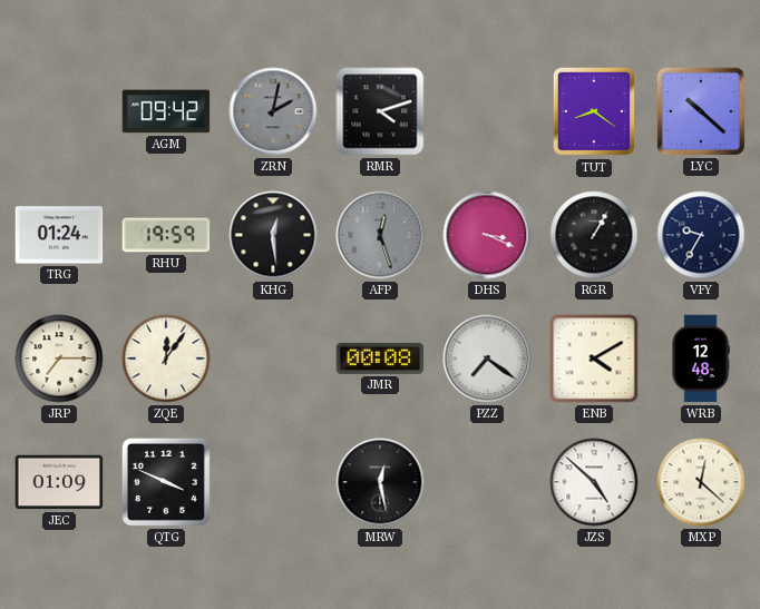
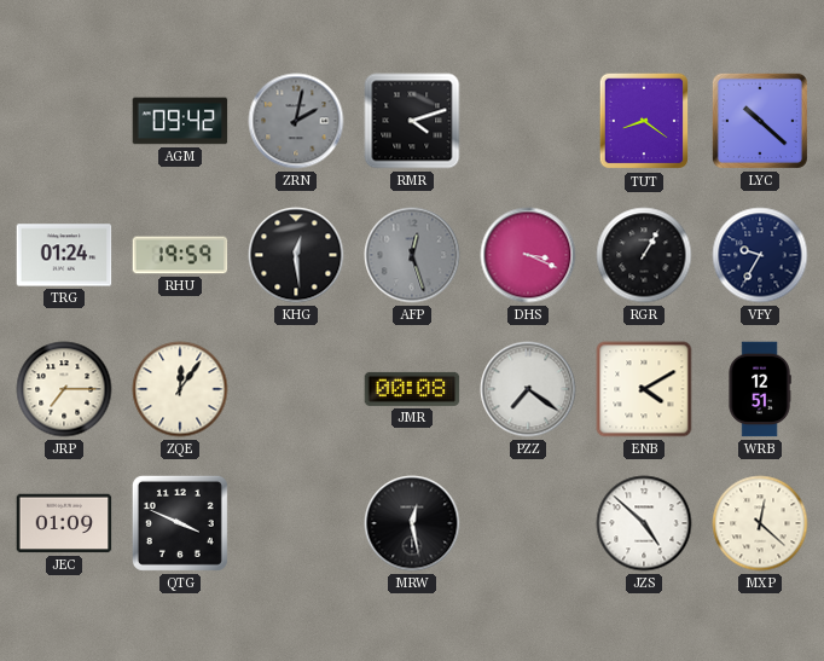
WRB: 12:48 -> 12:51
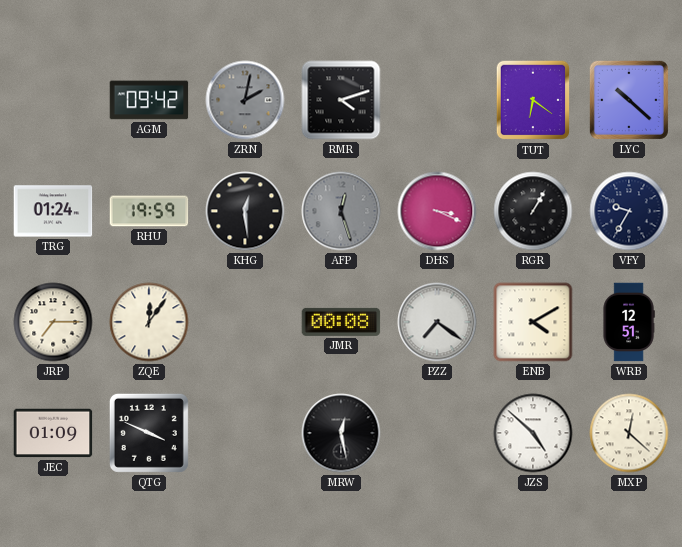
TUT: 8:21 -> 6:21
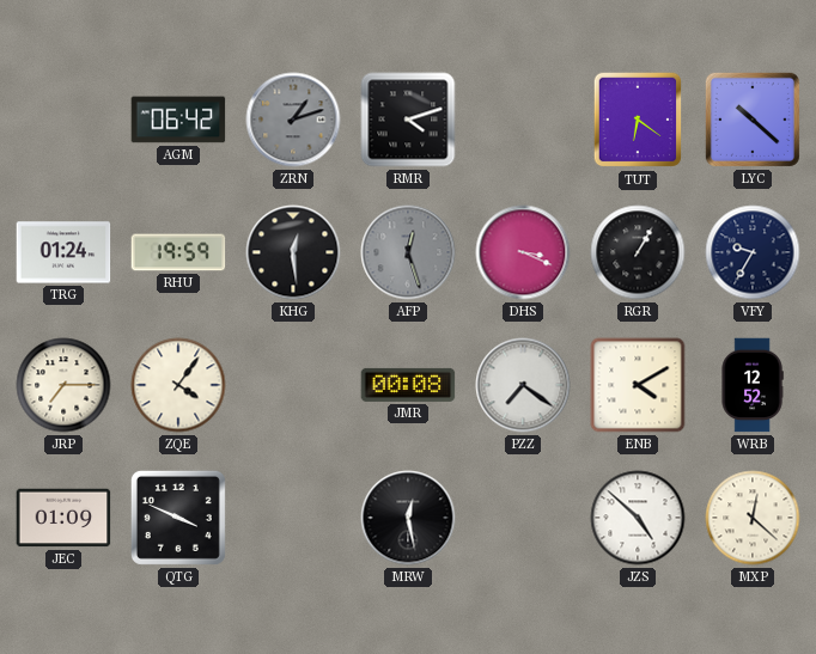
AGM: 09:42 -> 06:42
ZRN: 2:02 -> 1:12
ZQE: 12:06 -> 4:06
WRB: 12:51 -> 12:52
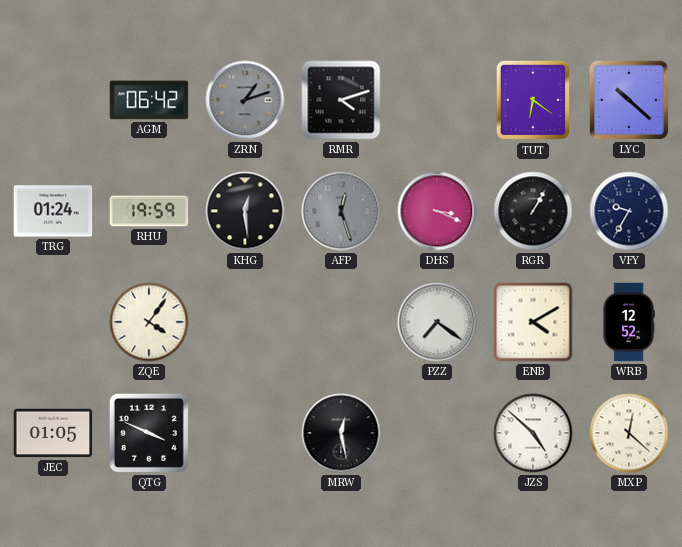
JRP: 7:15 -> none
JMR: 00:08 -> none
JEC: 01:09 -> 01:05
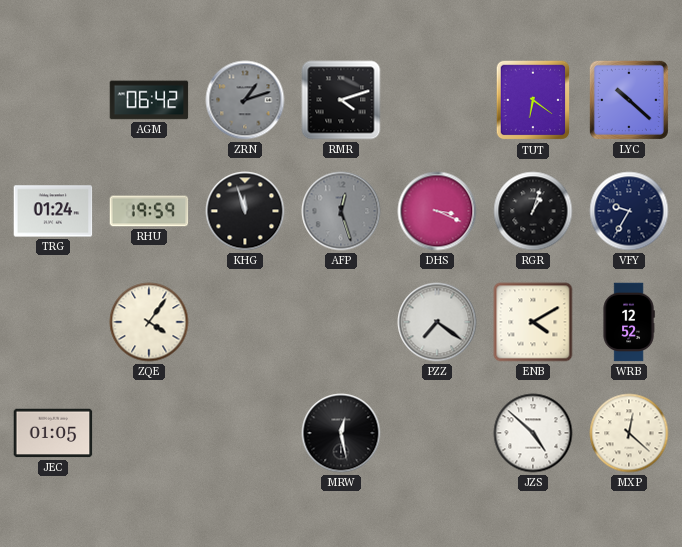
KHG: 12:29 -> 11:57
RGR: 1:05 -> 1:03
QTG: 3:49 -> none
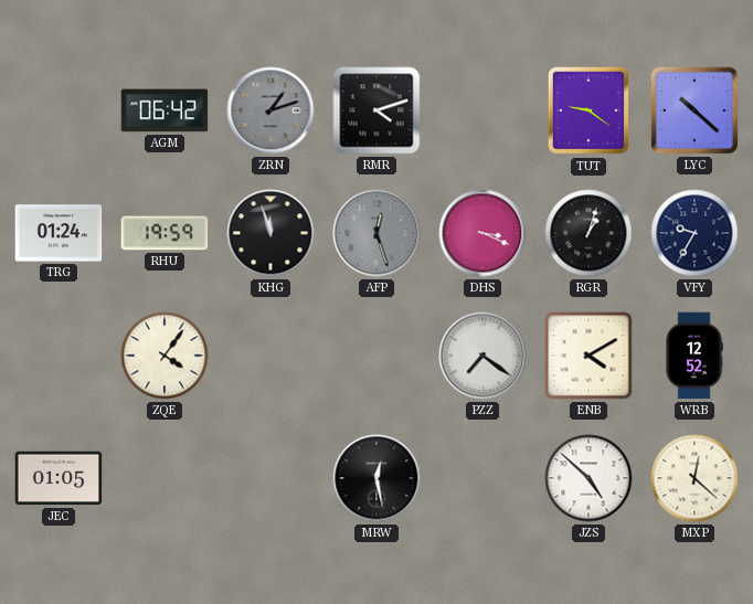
TUT: 6:21 -> 9:21
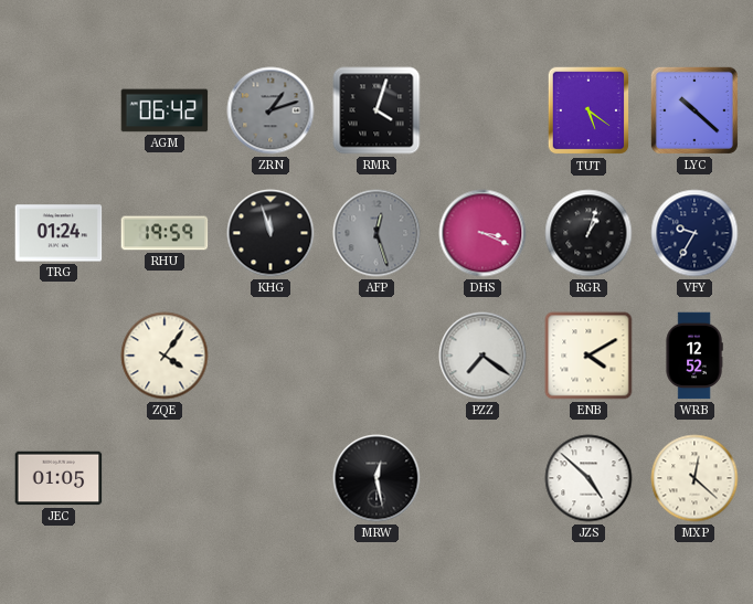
RMR: 4:12 -> 4:03
TUT: 9:21 -> 5:21
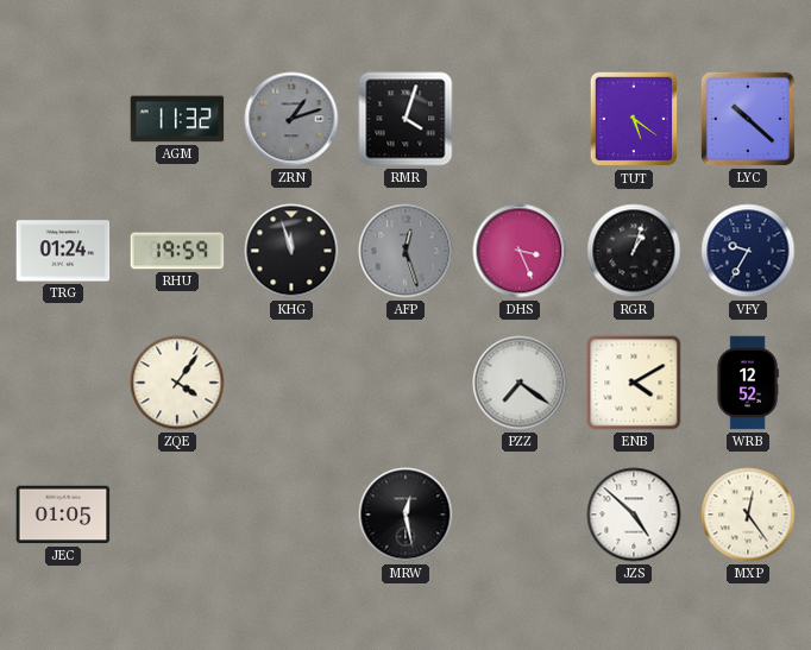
AGM: 06:42 -> 11:32
DHS: 3:19 -> 3:26
MXP: 12:22 -> 12:24
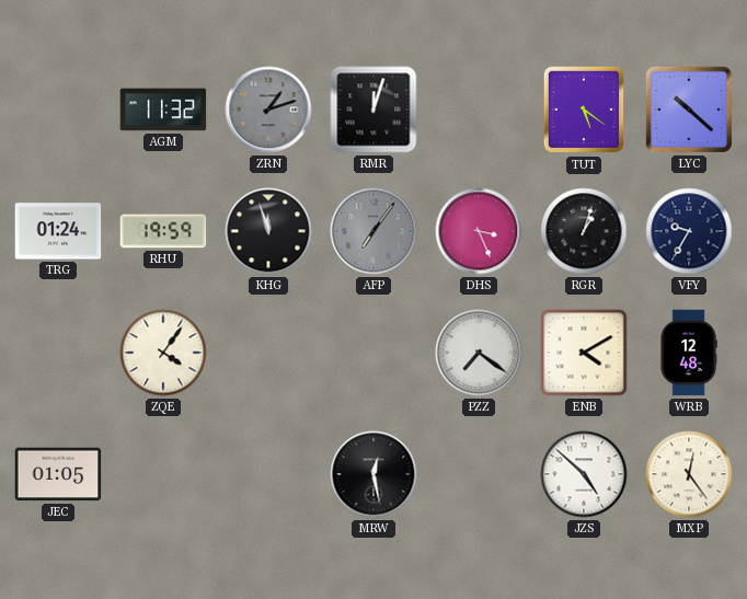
RMR: 4:03 -> 12:03
AFP: 12:27 -> 7:06
WRB: 12:52 -> 12:48
